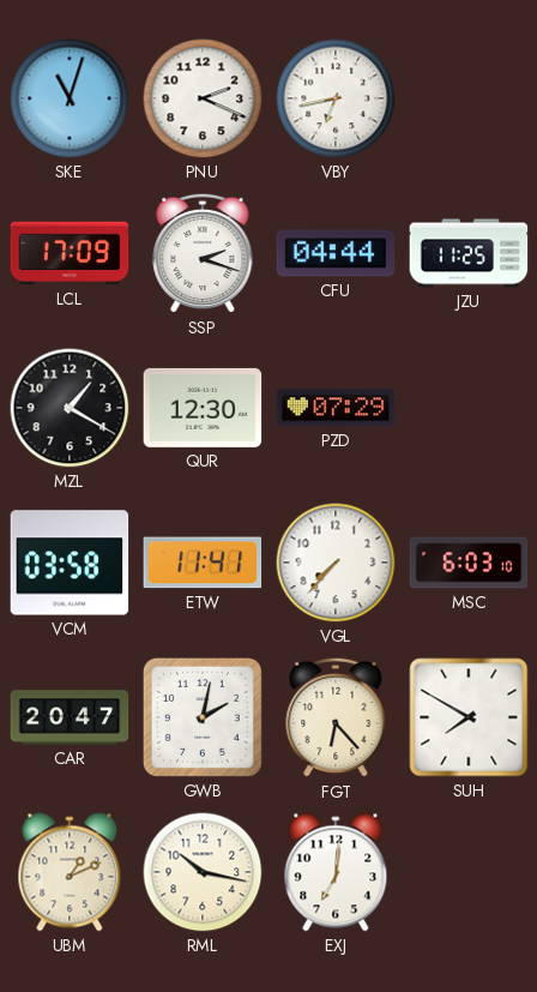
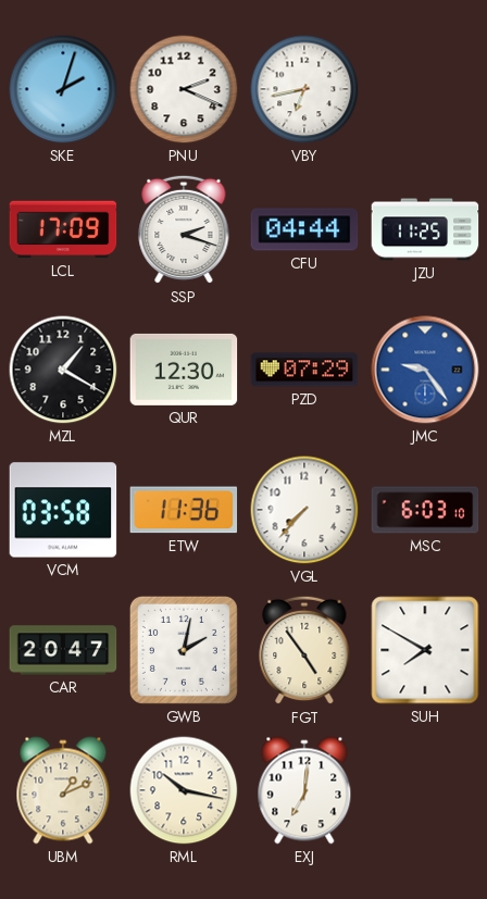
SKE: 11:03 -> 2:03
JMC: none -> 9:24
ETW: 11:41 -> 11:36
FGT: 6:23 -> 4:54
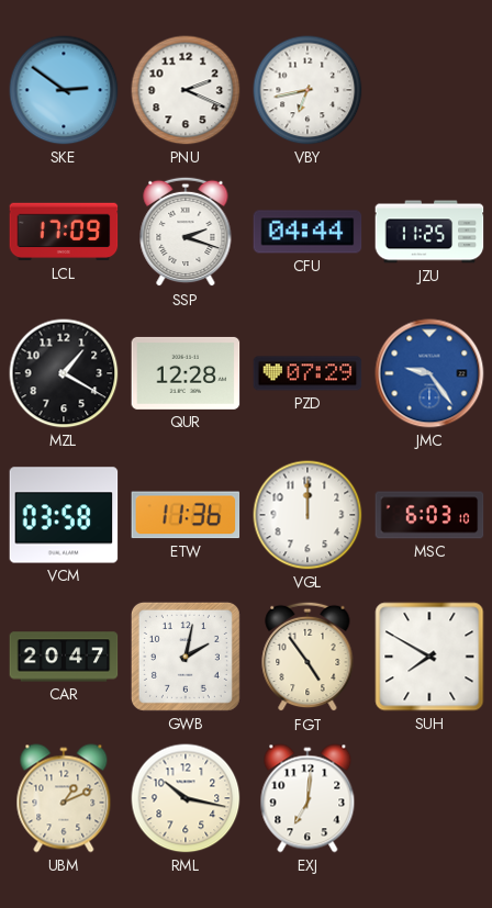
SKE: 2:03 -> 2:51
QUR: 12:30 -> 12:28
VGL: 7:37 -> 12:00
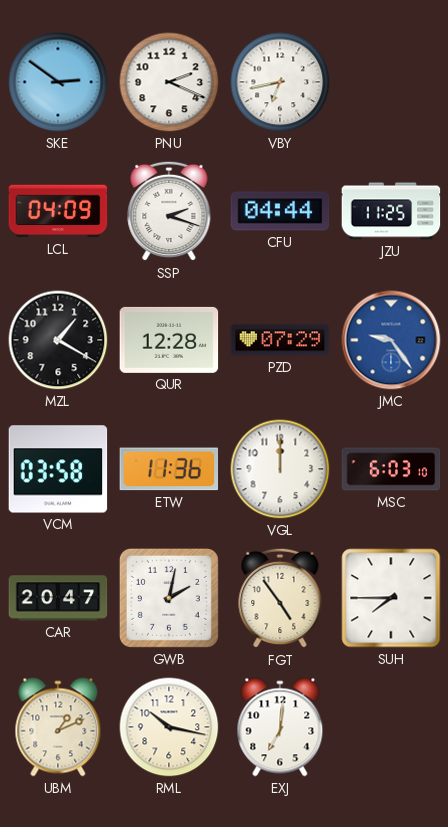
LCL: 17:09 -> 04:09
SUH: 7:50 -> 7:45
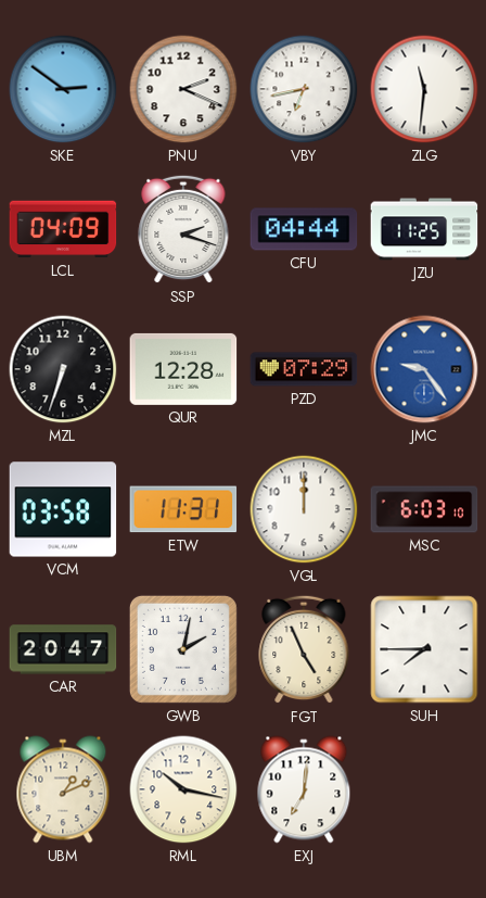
ZLG: none -> 11:31
MZL: 1:20 -> 6:33
ETW: 11:36 -> 11:31
FGT: 4:54 -> 4:56
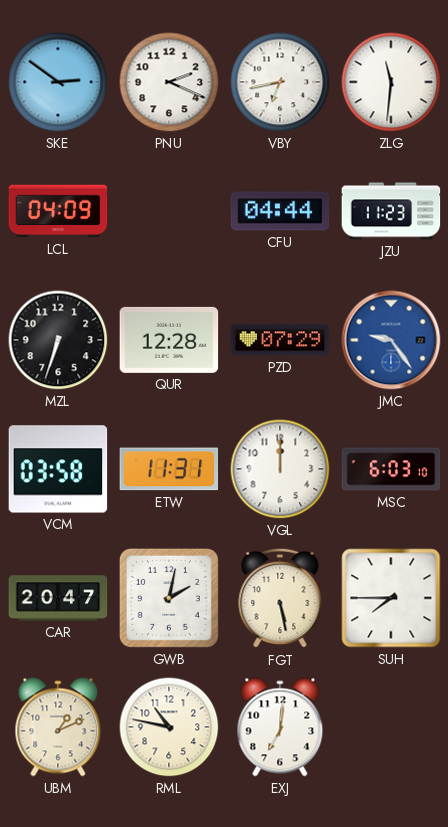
SSP: 2:18 -> none
JZU: 11:25 -> 11:23
FGT: 4:56 -> 5:28
RML: 10:17 -> 10:47
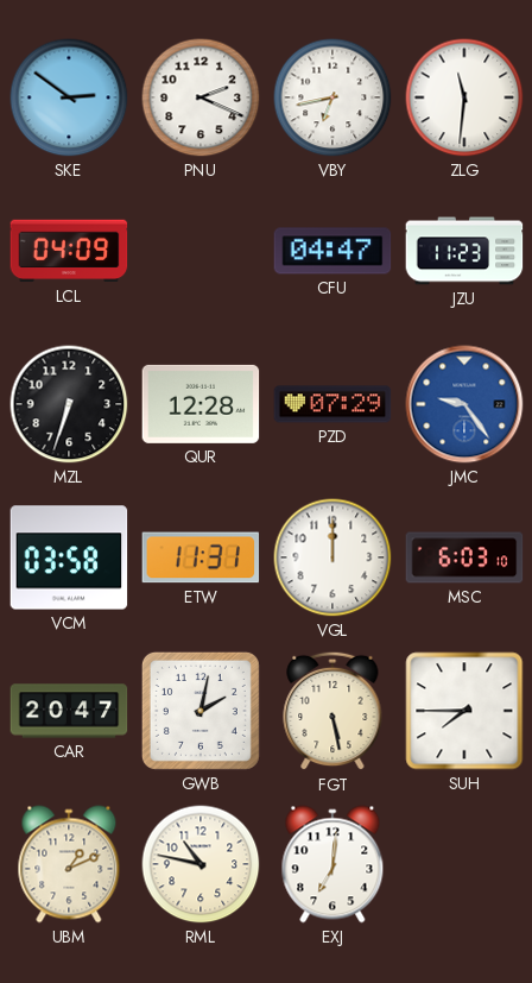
CFU: 04:44 -> 04:47
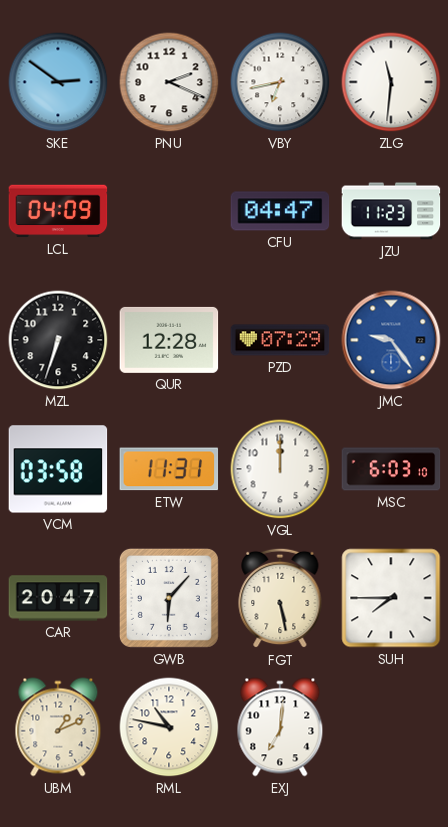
GWB: 2:02 -> 6:07
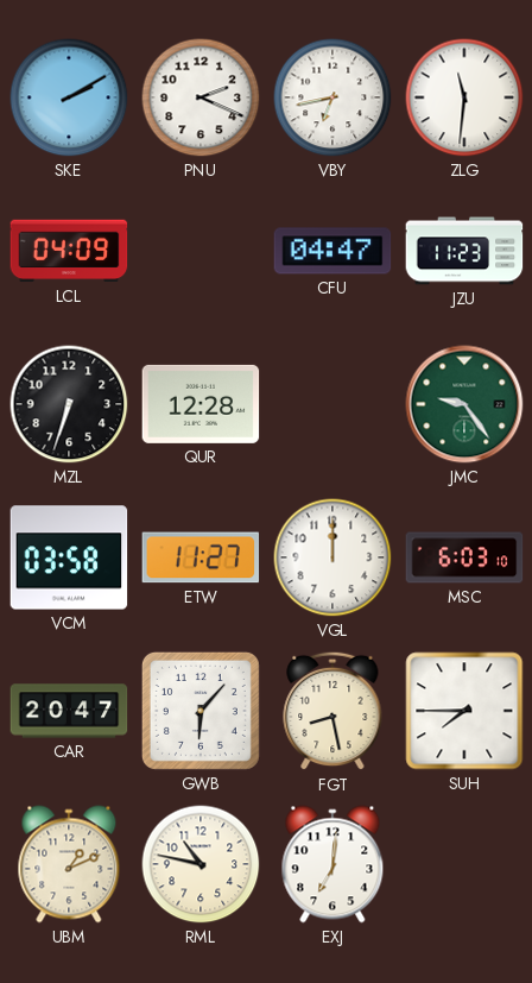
SKE: 2:51 -> 2:10
PZD: 07:29 -> none
JMC dial: blue -> green
ETW: 11:31 -> 11:27
FGT: 5:28 -> 8:28
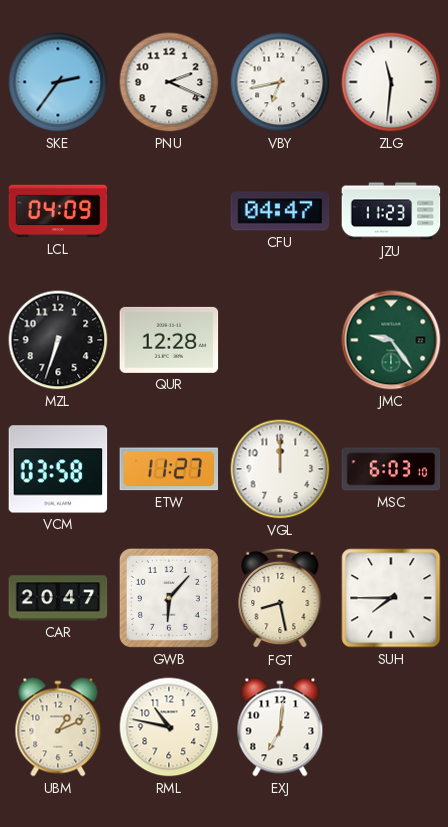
SKE: 2:10 -> 2:36
